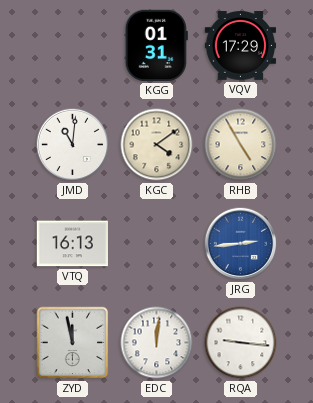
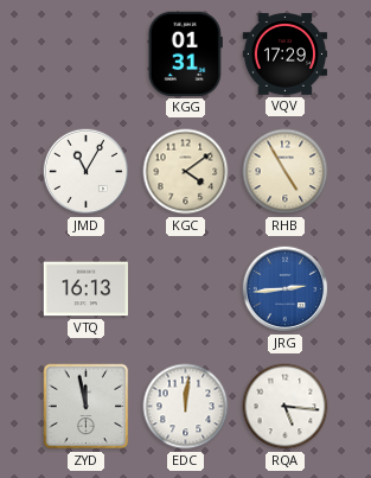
JMD: 11:01 -> 11:05
RQA: 9:16 -> 5:16
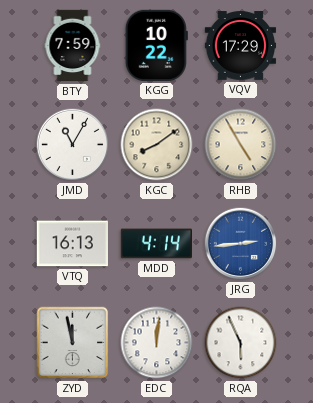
BTY: none -> 7:59
KGG: 01:31 -> 10:22
KGC: 4:09 -> 8:09
MDD: none -> 4:14
RQA: 5:16 -> 5:56
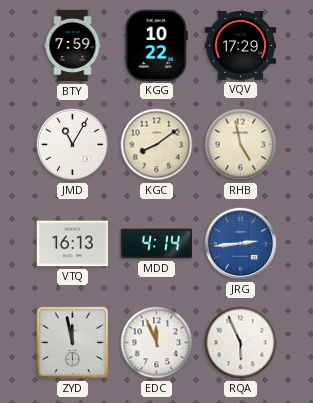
RHB: 4:55 -> 4:58
EDC: 12:01 -> 11:56
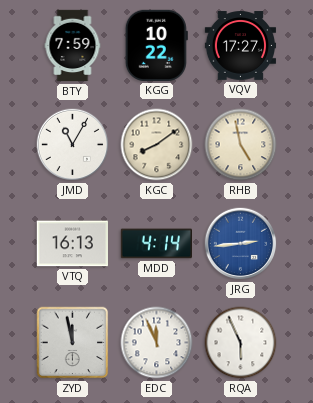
VQV: 17:29 -> 17:27
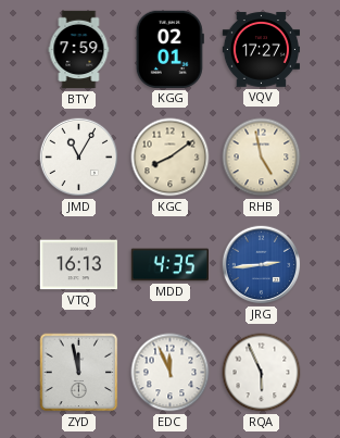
KGG: 10:22 -> 02:01
MDD: 4:14 -> 4:35
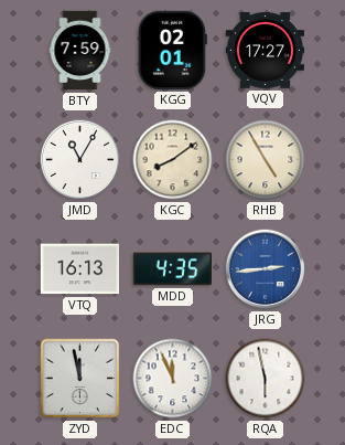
RHB: 4:58 -> 4:55
RQA: 5:56 -> 5:58
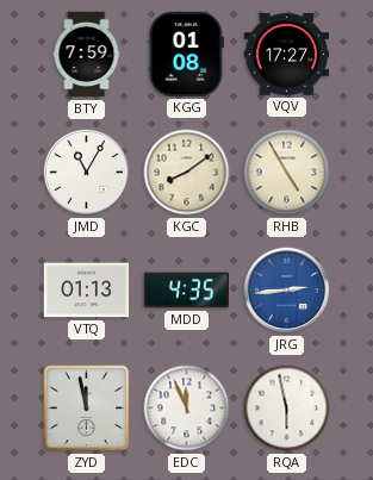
KGG: 02:01 -> 01:08
VTQ: 16:13 -> 01:13
